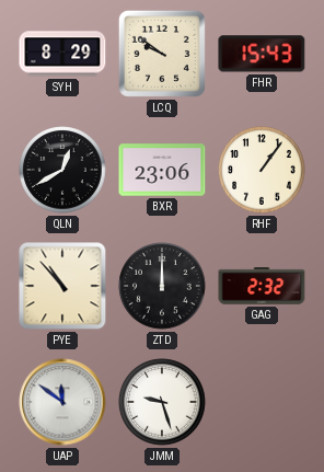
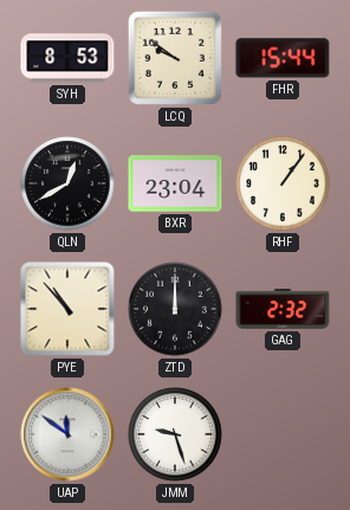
SYH: 8:29 -> 8:53
FHR: 15:43 -> 15:44
BXR: 23:06 -> 23:04
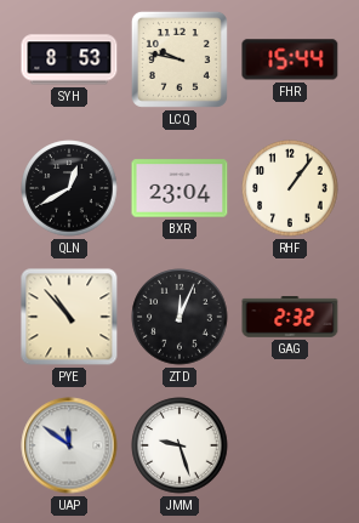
LCQ: 9:51 -> 9:47
ZTD: 12:00 -> 12:04
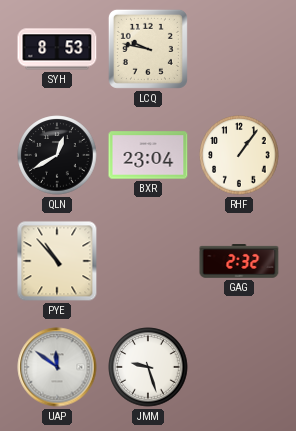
FHR: 15:44 -> none
ZTD: 12:04 -> none
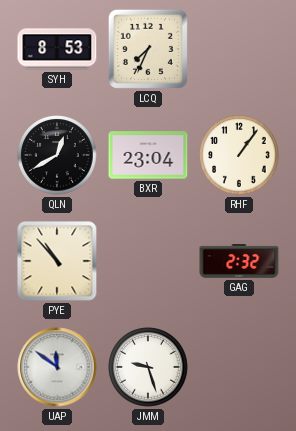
LCQ: 9:47 -> 7:34
